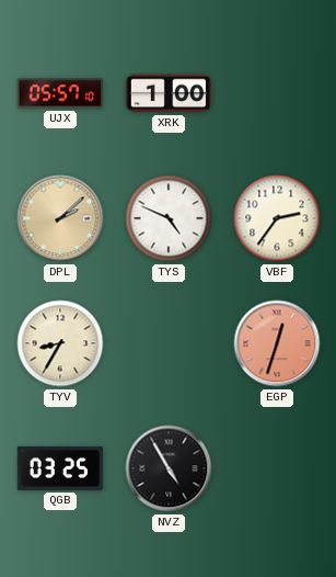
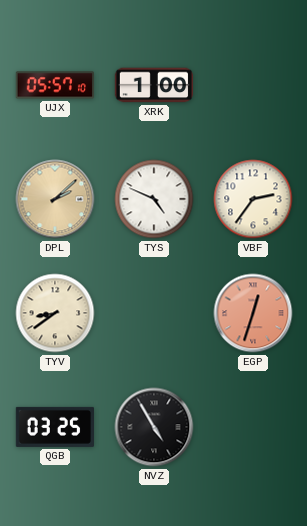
TYV: 8:35 -> 8:39
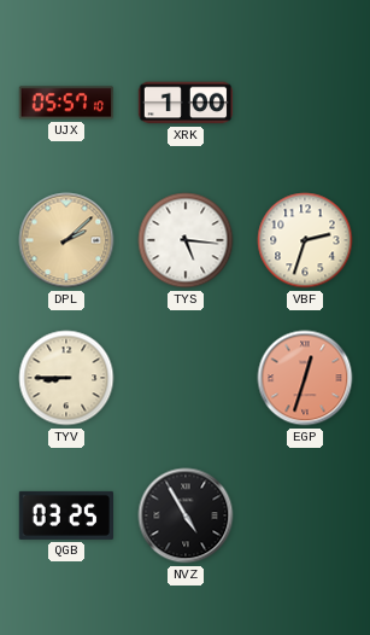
TYS: 4:49 -> 5:16
VBF: 2:36 -> 2:33
TYV: 8:39 -> 8:45
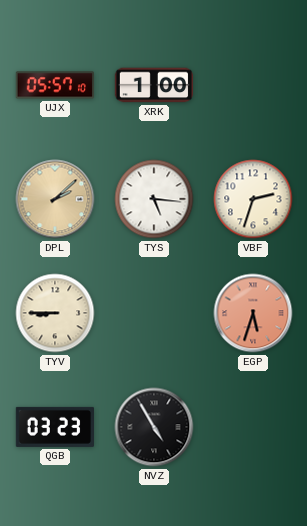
EGP: 12:33 -> 5:33
QGB: 03:25 -> 03:23
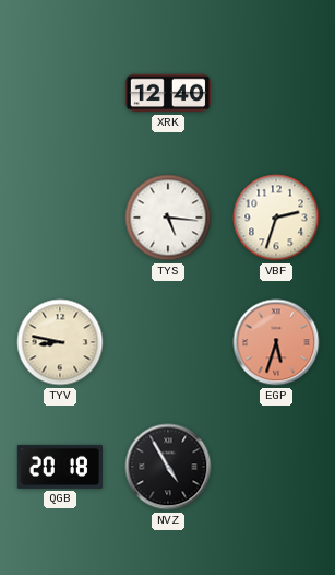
UJX: 05:57 -> none
XRK: 1:00 -> 12:40
DPL: 2:08 -> none
TYV: 8:45 -> 8:47
QGB: 03:23 -> 20:18
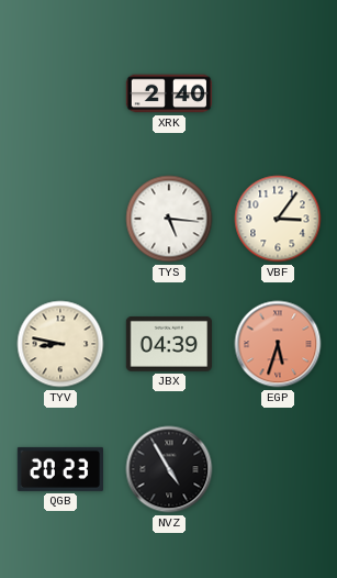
XRK: 12:40 -> 2:40
VBF: 2:33 -> 3:06
JBX: none -> 04:39
QGB: 20:18 -> 20:23
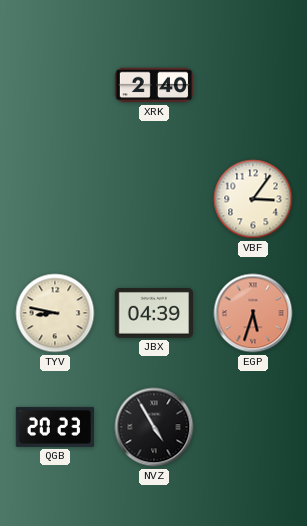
TYS: 5:16 -> none
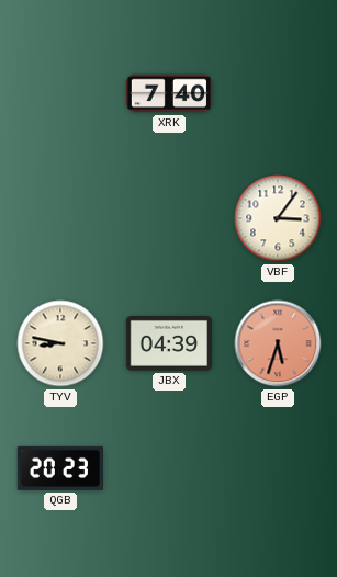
XRK: 2:40 -> 7:40
NVZ: 4:55 -> none
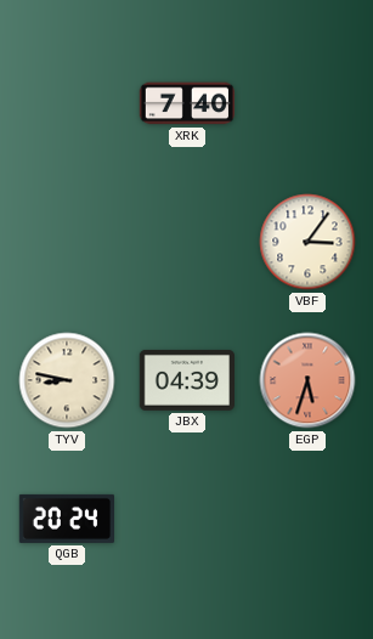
QGB: 20:23 -> 20:24
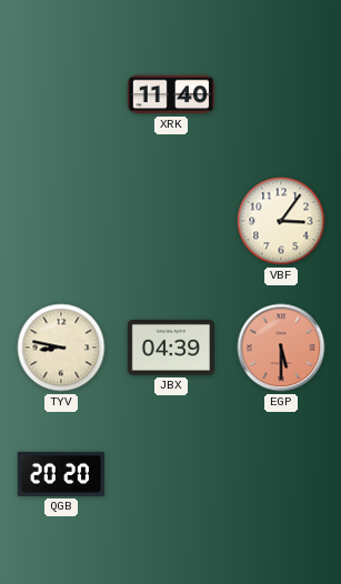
XRK: 7:40 -> 11:40
EGP: 5:33 -> 5:30
QGB: 20:24 -> 20:20
